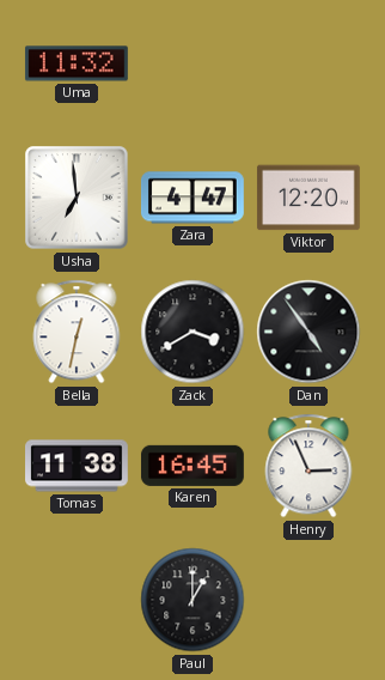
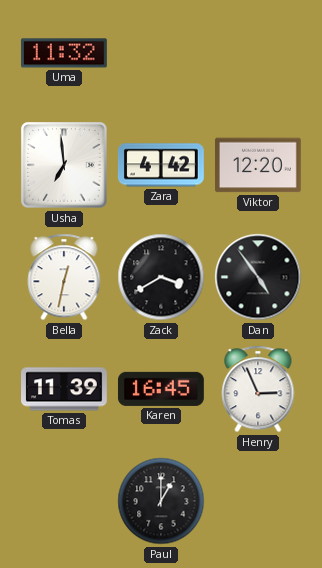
Zara: 4:47 -> 4:42
Tomas: 11:38 -> 11:39
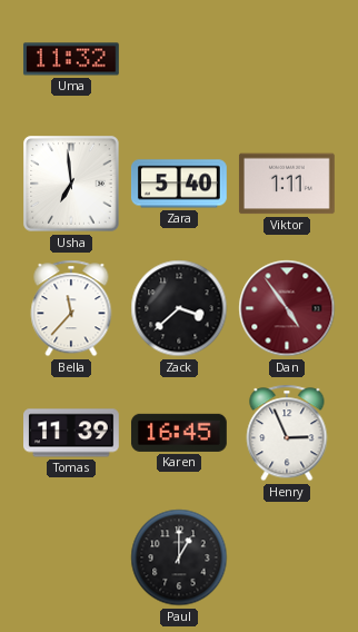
Zara: 4:42 -> 5:40
Viktor: 12:20 -> 1:11
Bella: 12:32 -> 11:37
Zack: 3:40 -> 3:38
Dan dial: black -> burgundy
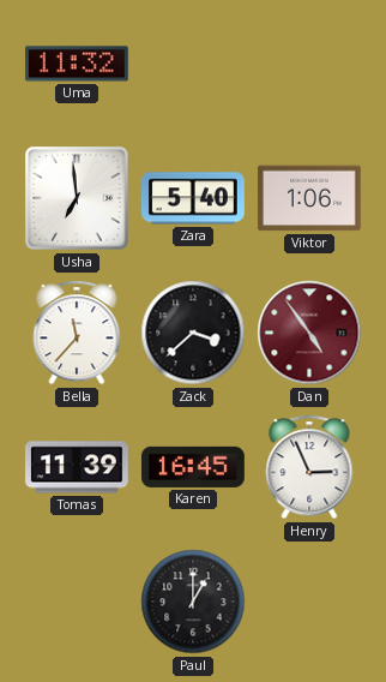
Viktor: 1:11 -> 1:06
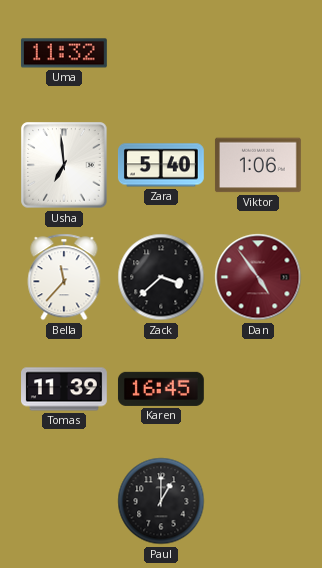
Henry: 2:56 -> none
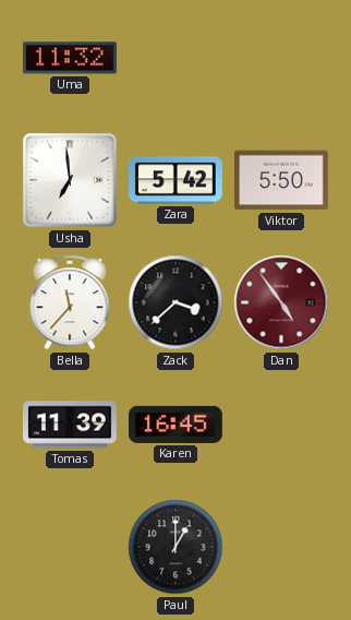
Zara: 5:40 -> 5:42
Viktor: 1:06 -> 5:50
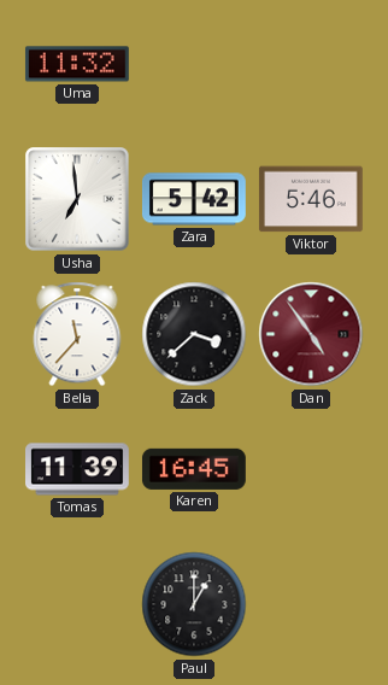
Viktor: 5:50 -> 5:46
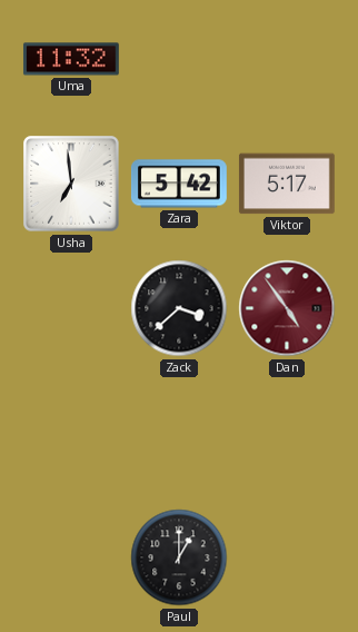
Viktor: 5:46 -> 5:17
Bella: 11:37 -> none
Tomas: 11:39 -> none
Karen: 16:45 -> none
